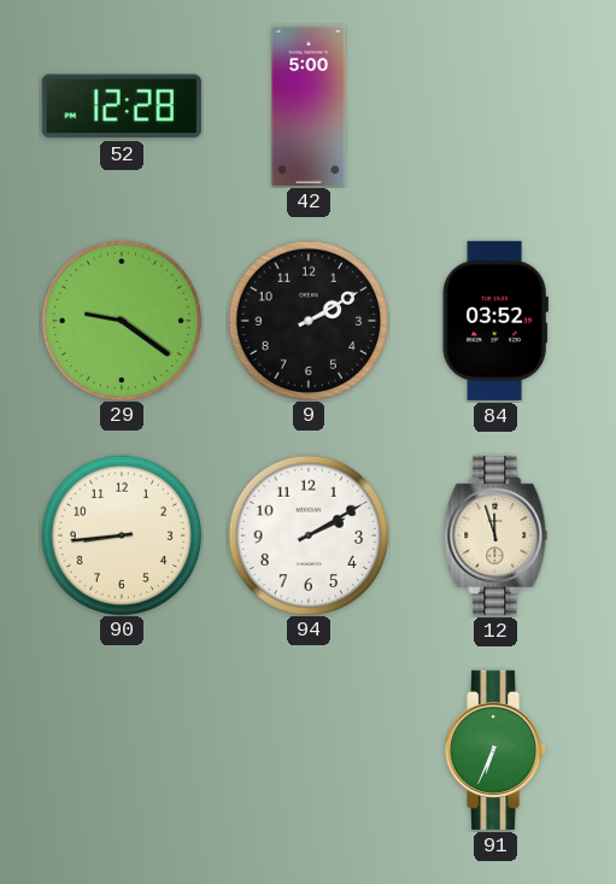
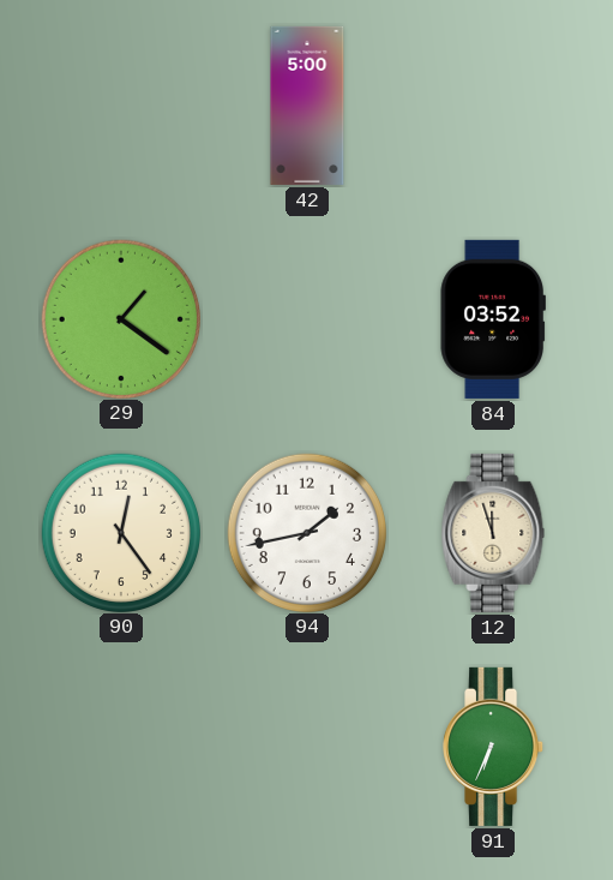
52: 12:28 -> none
29: 9:21 -> 1:21
9: 2:10 -> none
90: 8:44 -> 12:24
94: 2:10 -> 1:43
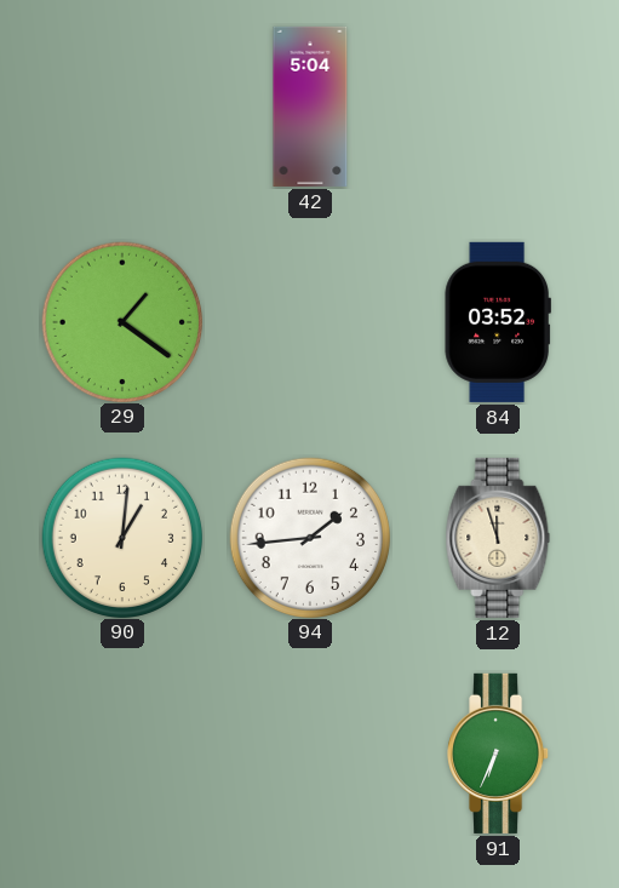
42: 5:00 -> 5:04
90: 12:24 -> 1:01
94: 1:43 -> 1:44
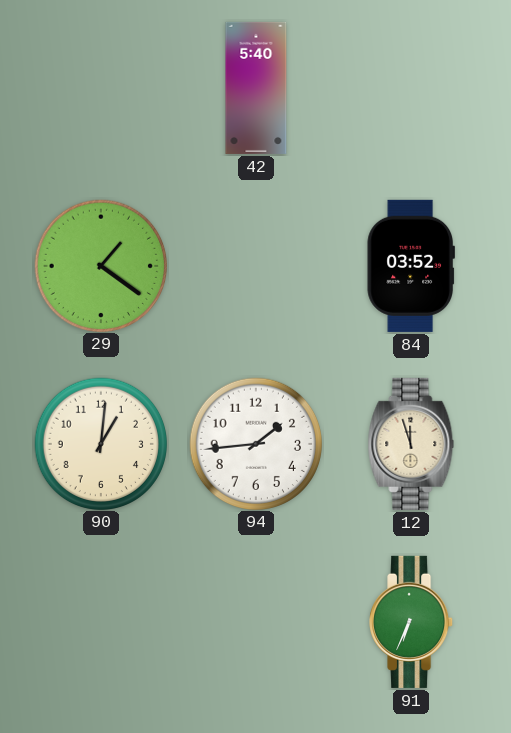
42: 5:04 -> 5:40
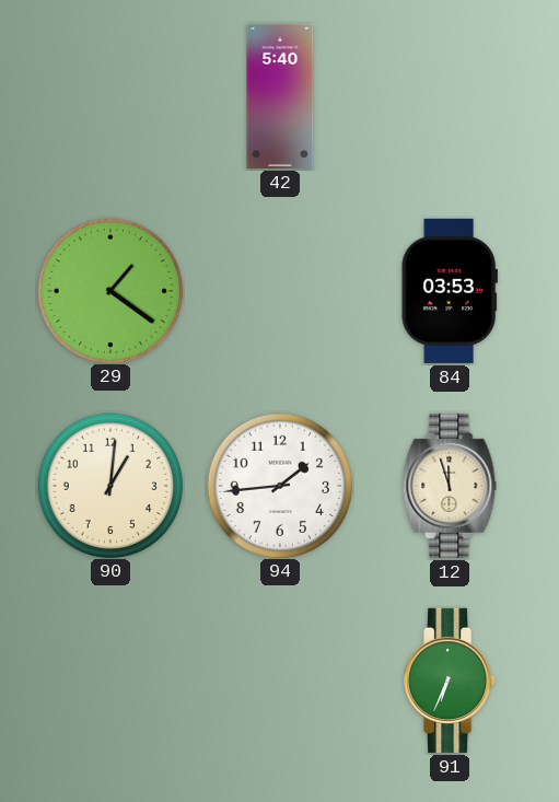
84: 03:52 -> 03:53
